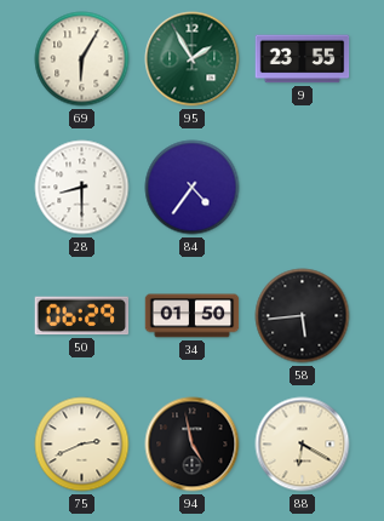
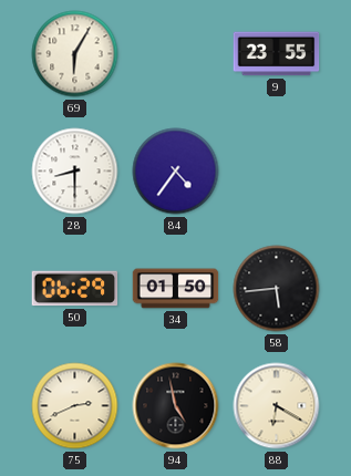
95: 1:55 -> none
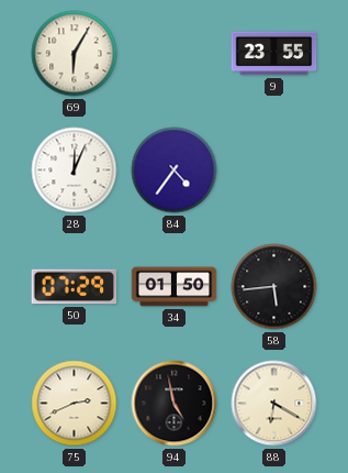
28: 8:30 -> 12:04
50: 06:29 -> 07:29
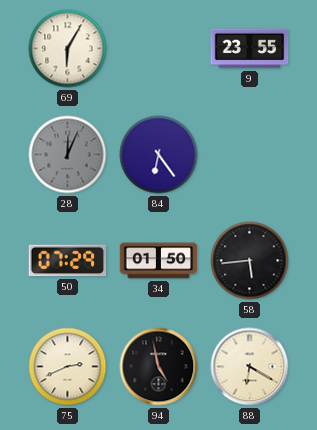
28 dial: white -> grey
84: 4:36 -> 6:24
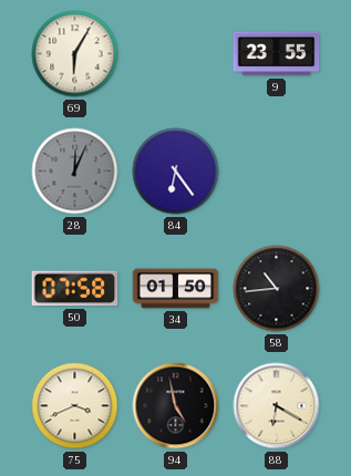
50: 07:29 -> 07:58
58: 5:44 -> 10:44
75: 2:41 -> 3:41
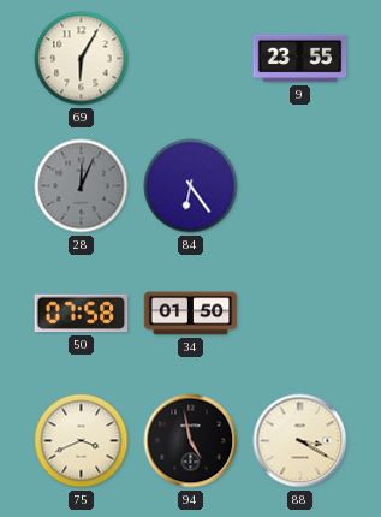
58: 10:44 -> none
88: 6:20 -> 3:20
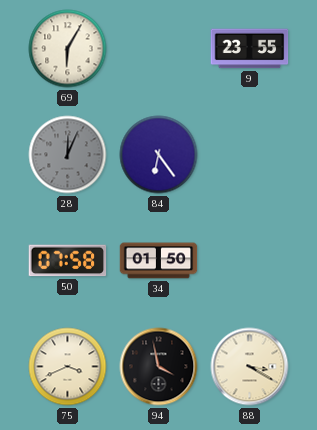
94: 4:58 -> 3:58
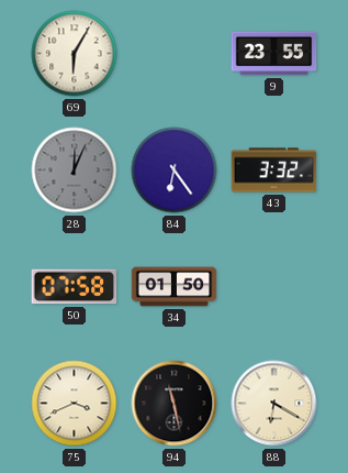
43: none -> 3:32
94: 3:58 -> 11:28
88: 3:20 -> 6:20
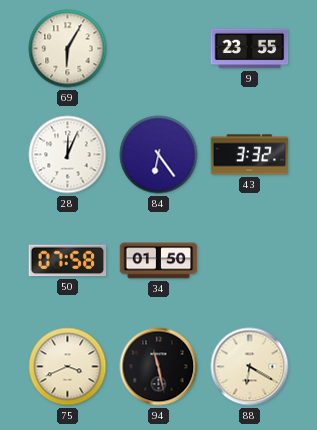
28 dial: grey -> white
